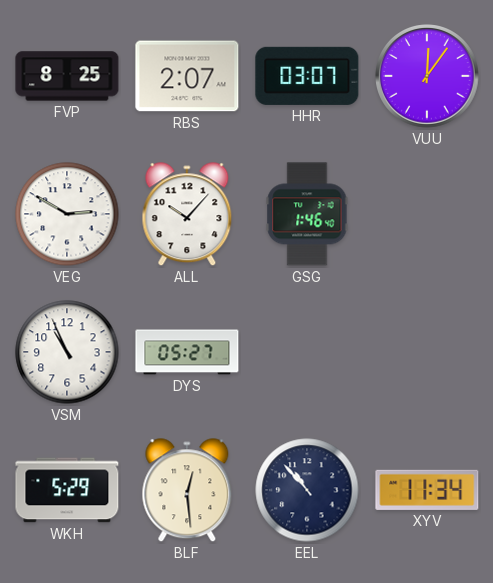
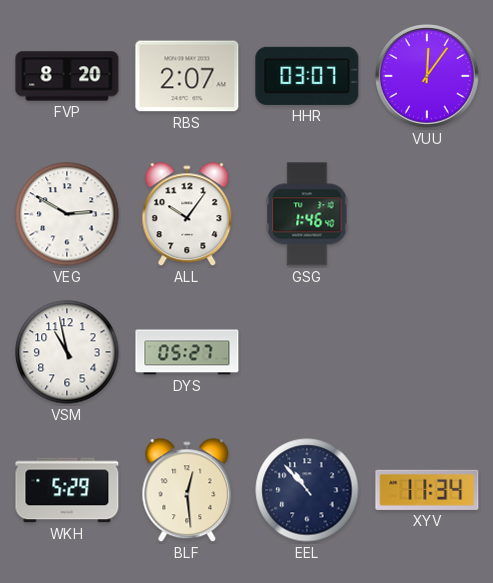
FVP: 8:25 -> 8:20
ALL: 10:07 -> 10:06
VSM: 10:56 -> 10:58
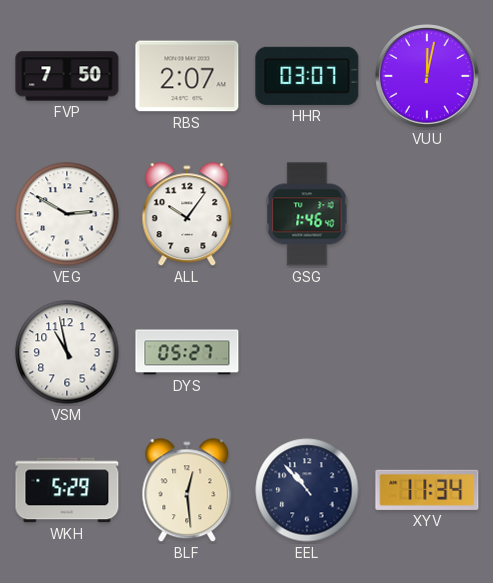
FVP: 8:20 -> 7:50
VUU: 12:06 -> 12:02
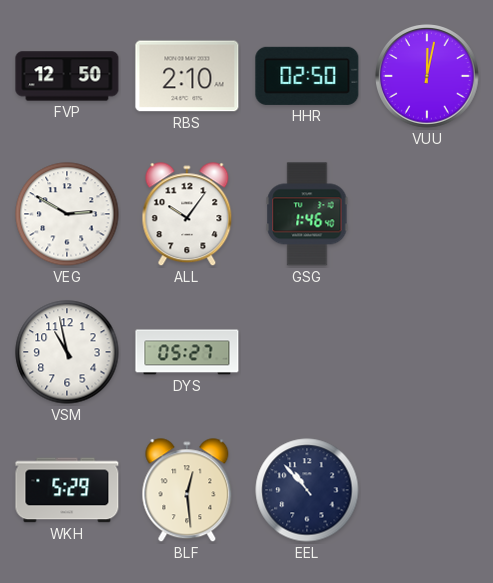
FVP: 7:50 -> 12:50
RBS: 2:07 -> 2:10
HHR: 03:07 -> 02:50
XYV: 11:34 -> none
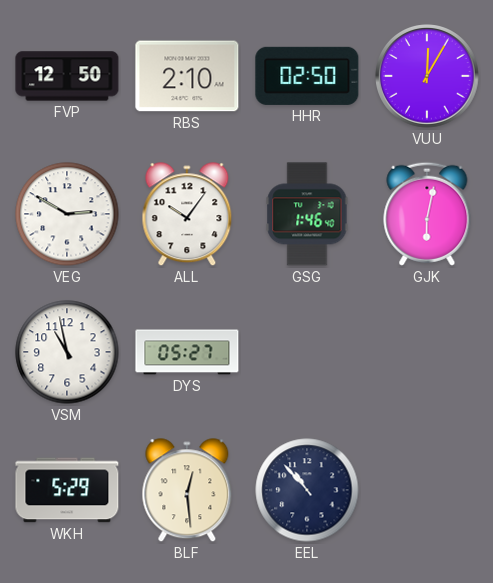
VUU: 12:02 -> 12:05
GJK: none -> 6:02
